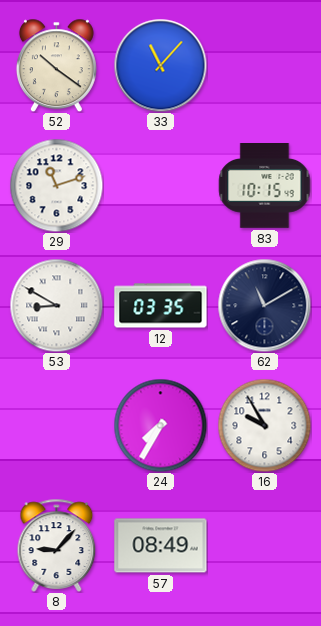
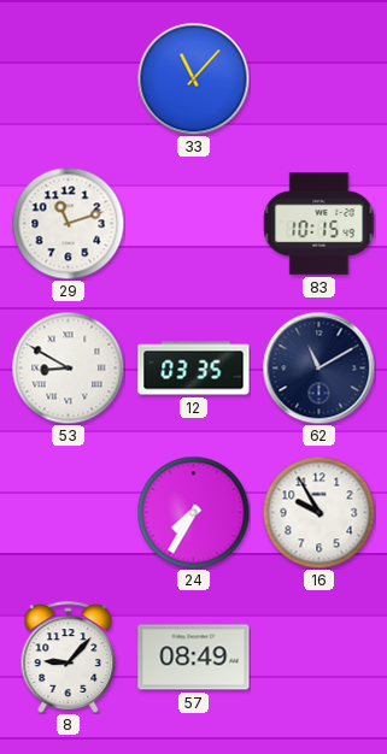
52: 10:21 -> none
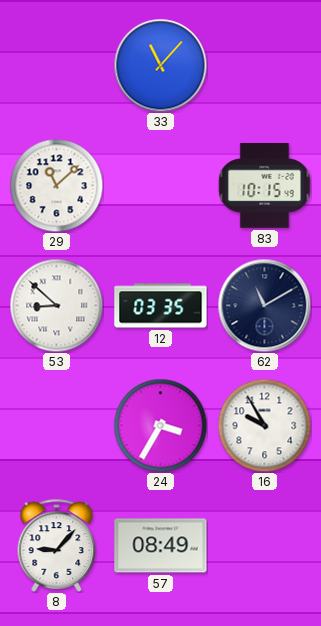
29: 11:12 -> 11:08
53: 8:50 -> 8:52
24: 7:35 -> 3:35
